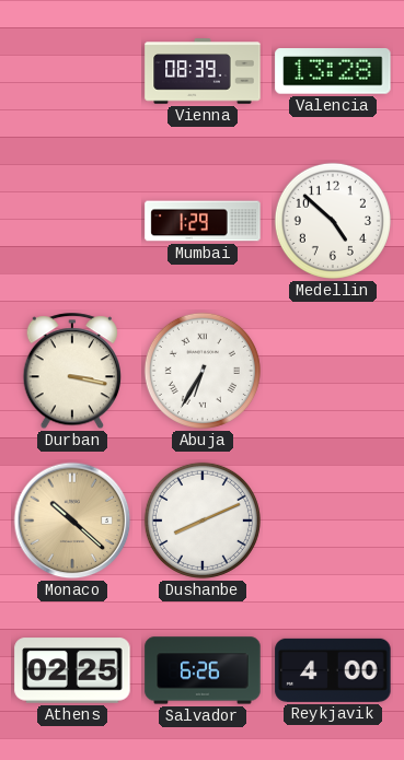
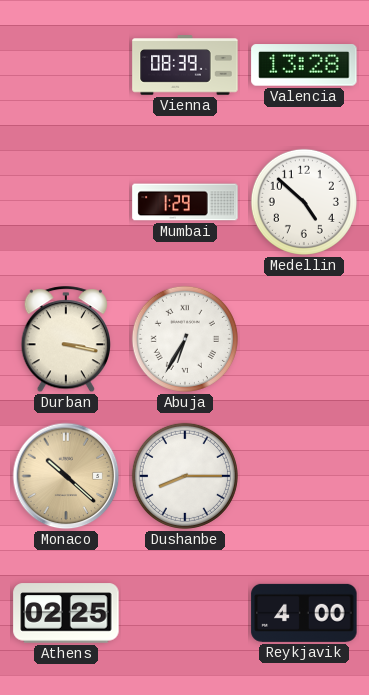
Dushanbe: 8:11 -> 8:15
Salvador: 6:26 -> none
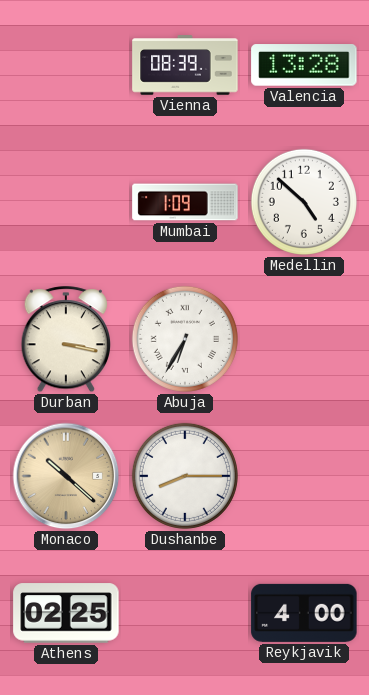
Mumbai: 1:29 -> 1:09
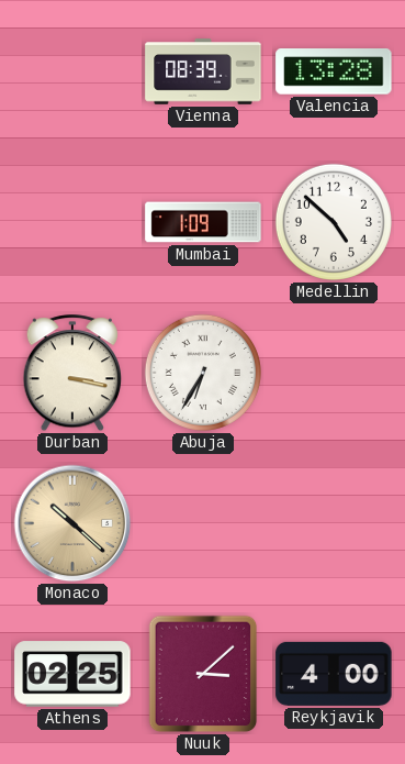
Dushanbe: 8:15 -> none
Nuuk: none -> 3:08
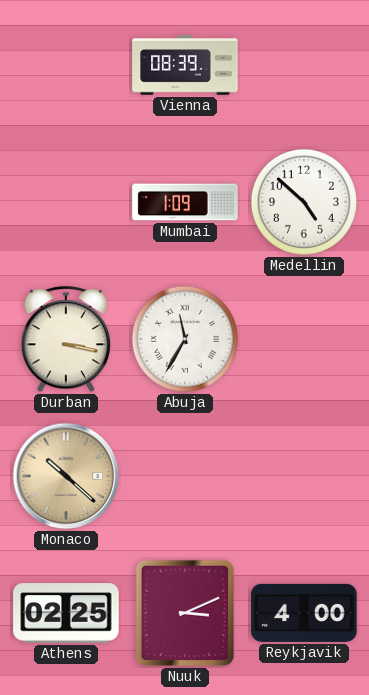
Valencia: 13:28 -> none
Abuja: 6:35 -> 11:35
Nuuk: 3:08 -> 3:11
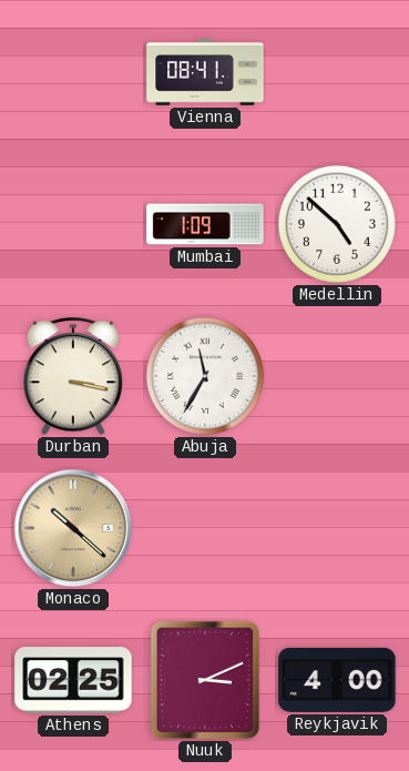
Vienna: 08:39 -> 08:41
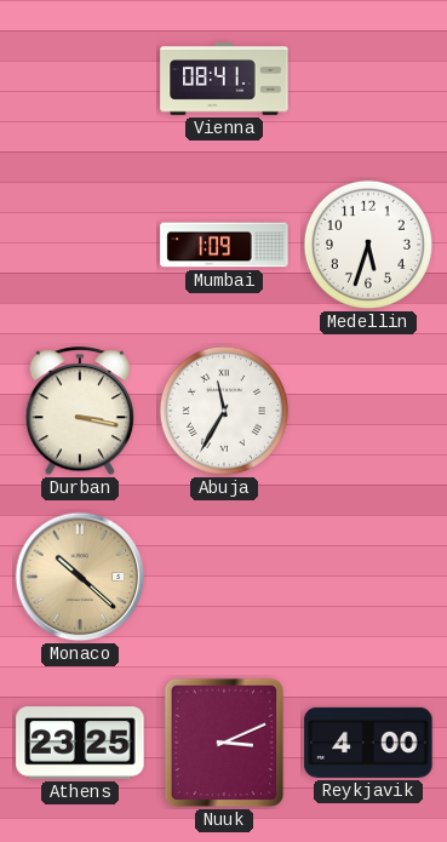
Medellin: 4:52 -> 5:33
Athens: 02:25 -> 23:25
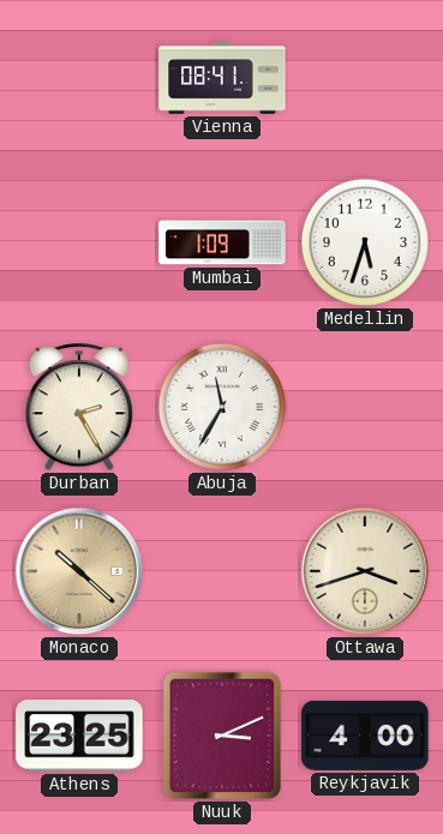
Durban: 3:17 -> 2:25
Ottawa: none -> 3:42
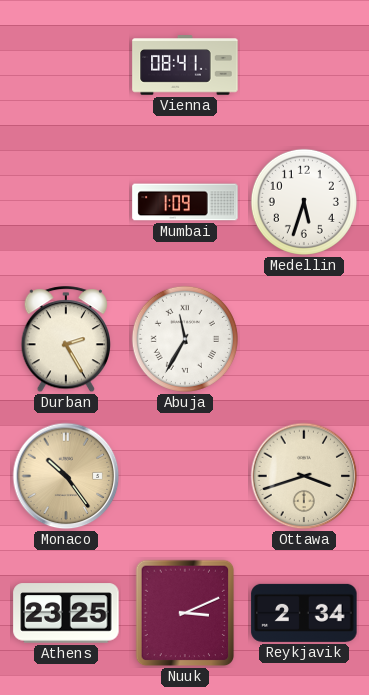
Monaco: 10:22 -> 10:24
Reykjavik: 4:00 -> 2:34
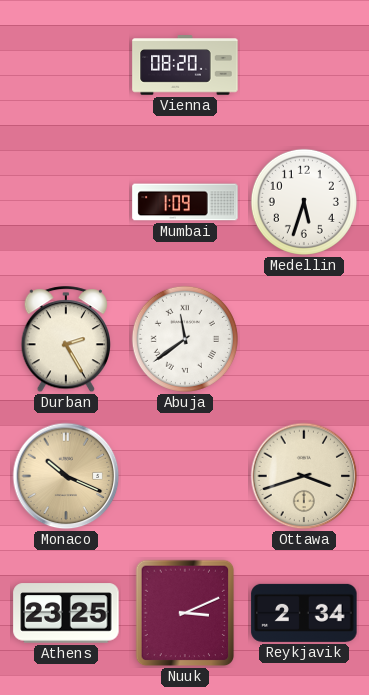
Vienna: 08:41 -> 08:20
Abuja: 11:35 -> 11:39
Monaco: 10:24 -> 10:19
